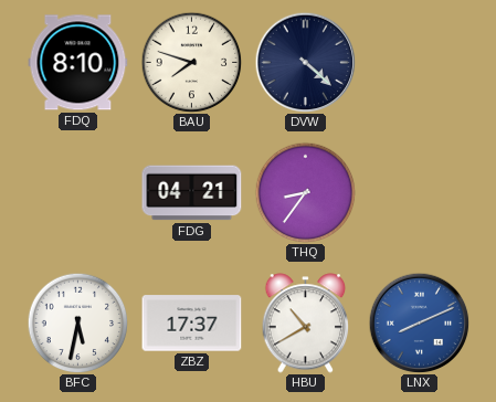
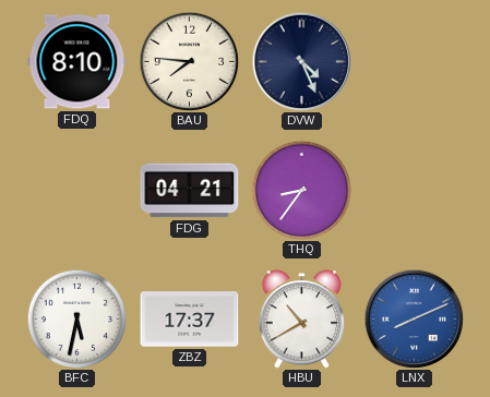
BAU: 7:48 -> 7:46
DVW: 4:22 -> 4:26
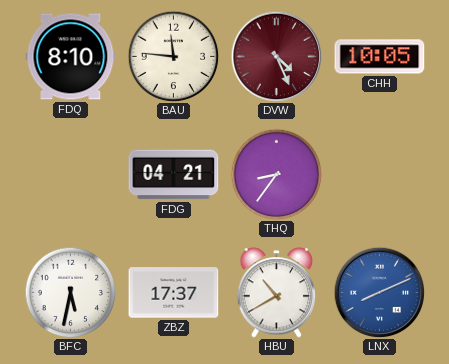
BAU: 7:46 -> 11:46
DVW dial: navy -> burgundy
CHH: none -> 10:05
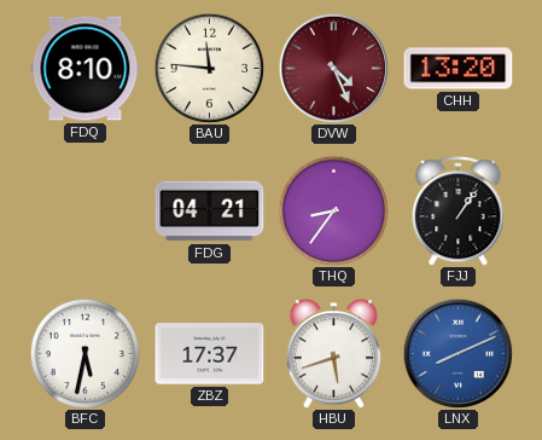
CHH: 10:05 -> 13:20
FJJ: none -> 1:06
HBU: 10:40 -> 5:42
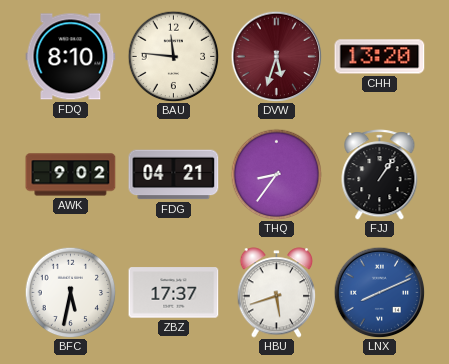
DVW: 4:26 -> 5:33
AWK: none -> 9:02
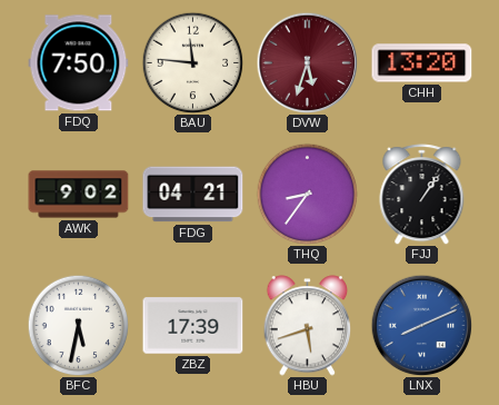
FDQ: 8:10 -> 7:50
ZBZ: 17:37 -> 17:39
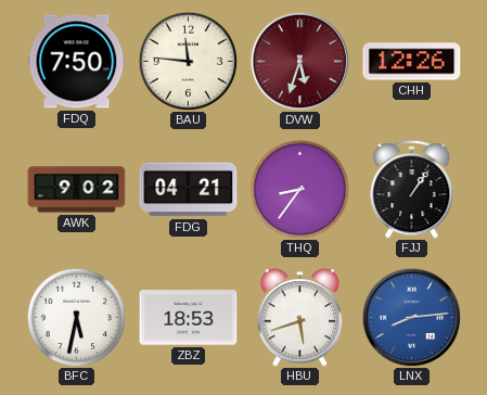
CHH: 13:20 -> 12:26
ZBZ: 17:39 -> 18:53
LNX: 8:11 -> 8:14
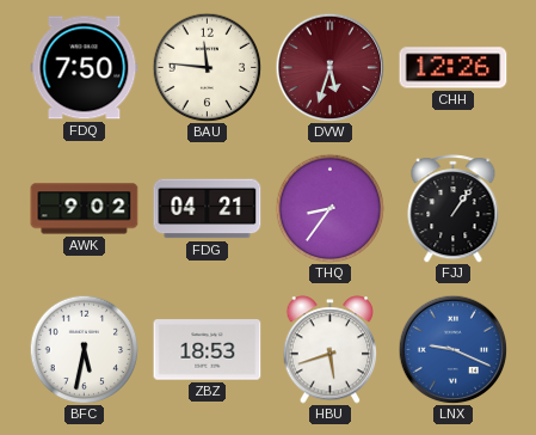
LNX: 8:14 -> 9:19
